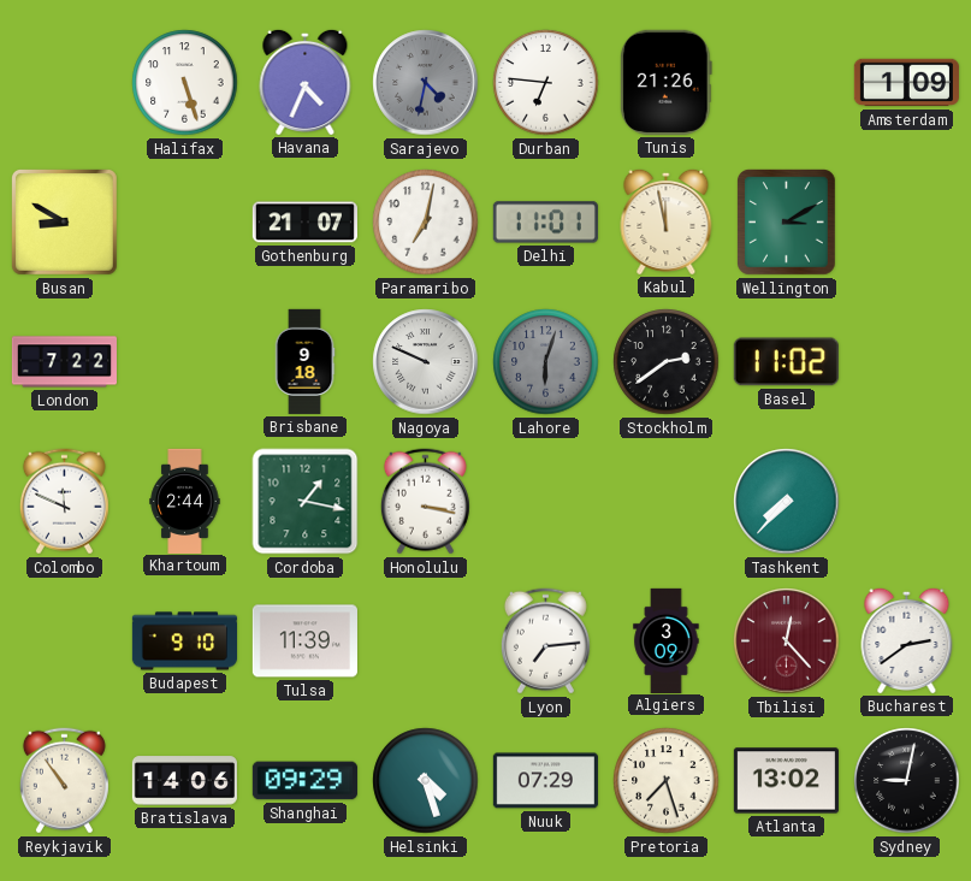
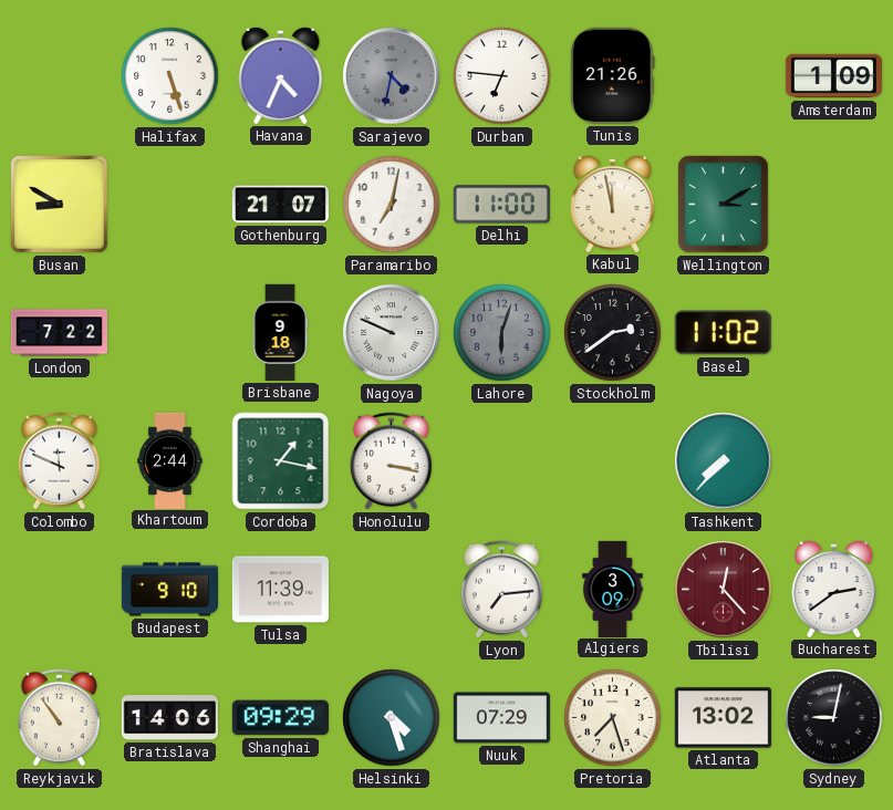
Delhi: 11:01 -> 11:00
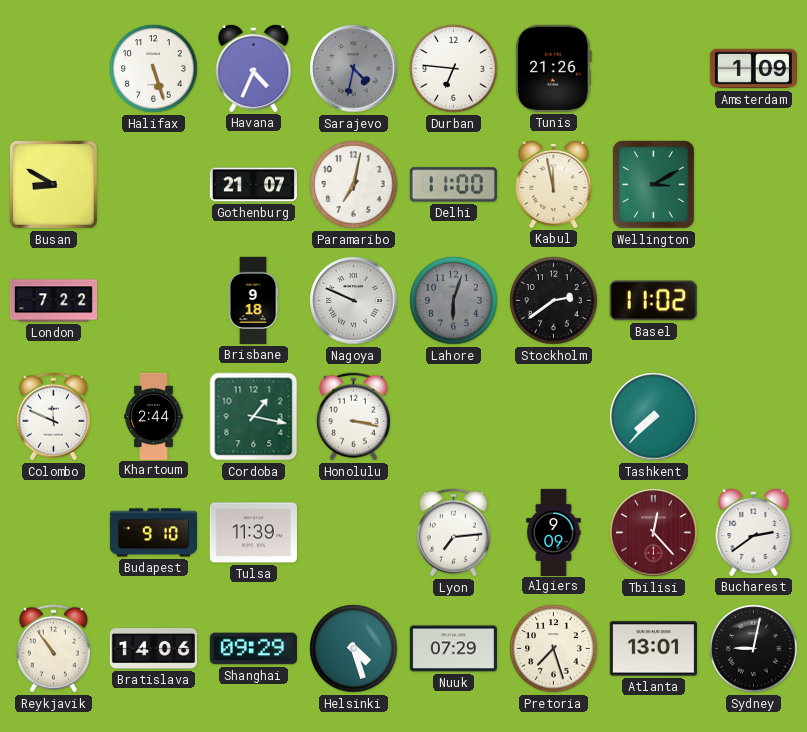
Algiers: 3:09 -> 9:09
Atlanta: 13:02 -> 13:01
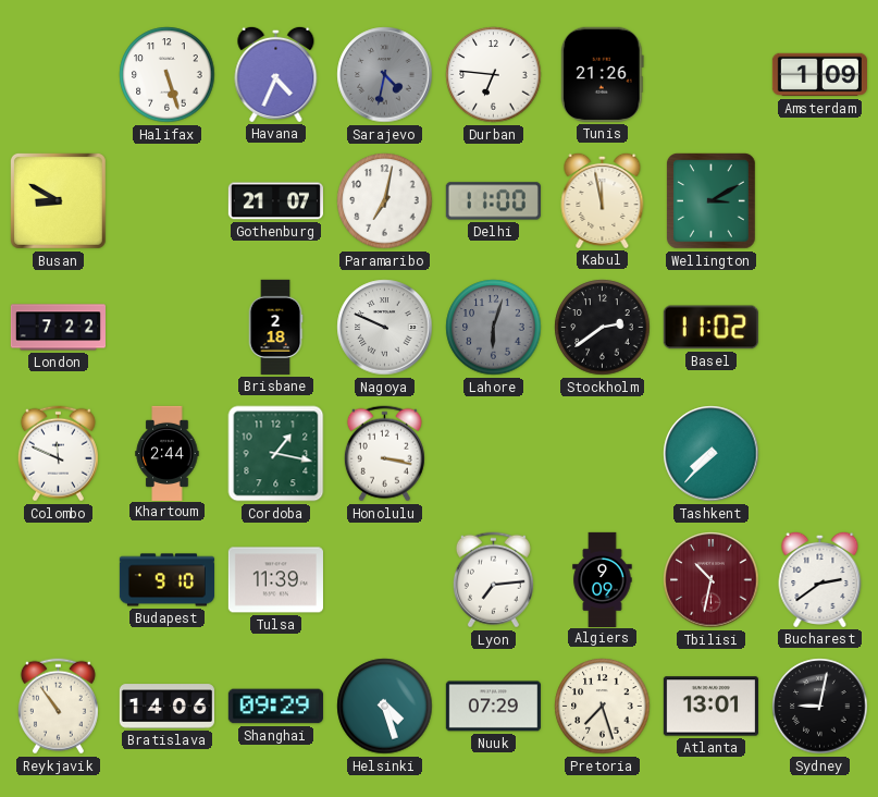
Brisbane: 9:18 -> 2:18
Tbilisi: 12:23 -> 10:32
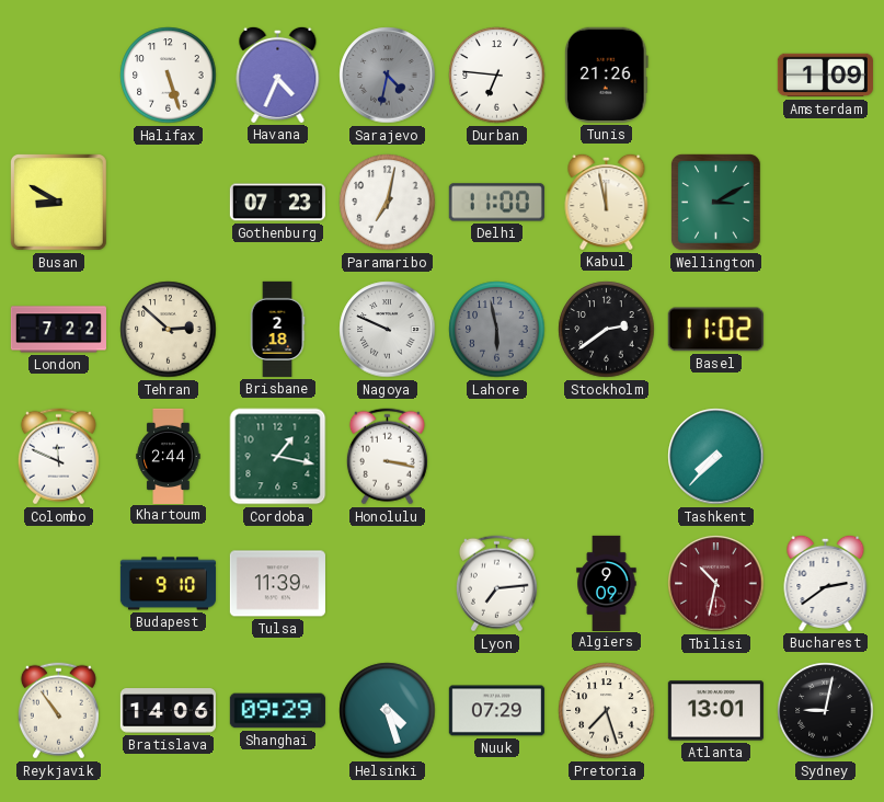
Gothenburg: 21:07 -> 07:23
Tehran: none -> 2:52
Lahore: 6:03 -> 5:58
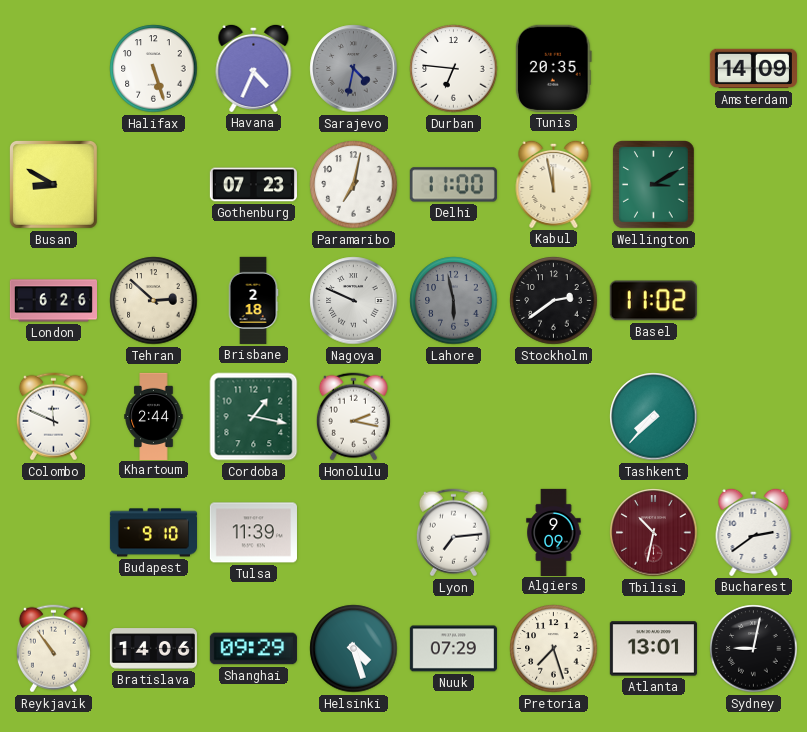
Tunis: 21:26 -> 20:35
Amsterdam: 1:09 -> 14:09
London: 7:22 -> 6:26
Honolulu: 3:17 -> 2:17
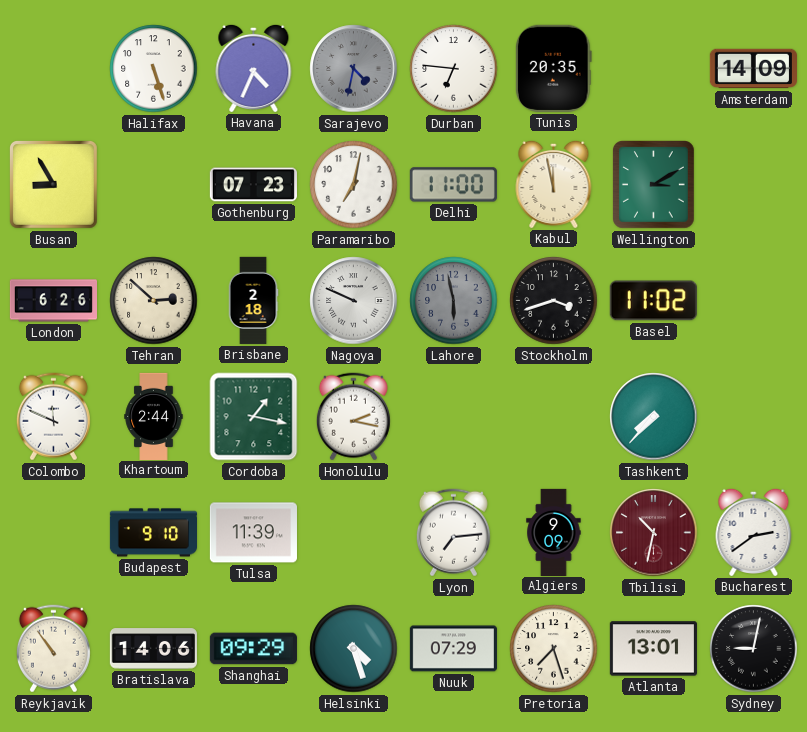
Busan: 8:50 -> 8:55
Stockholm: 2:39 -> 3:42
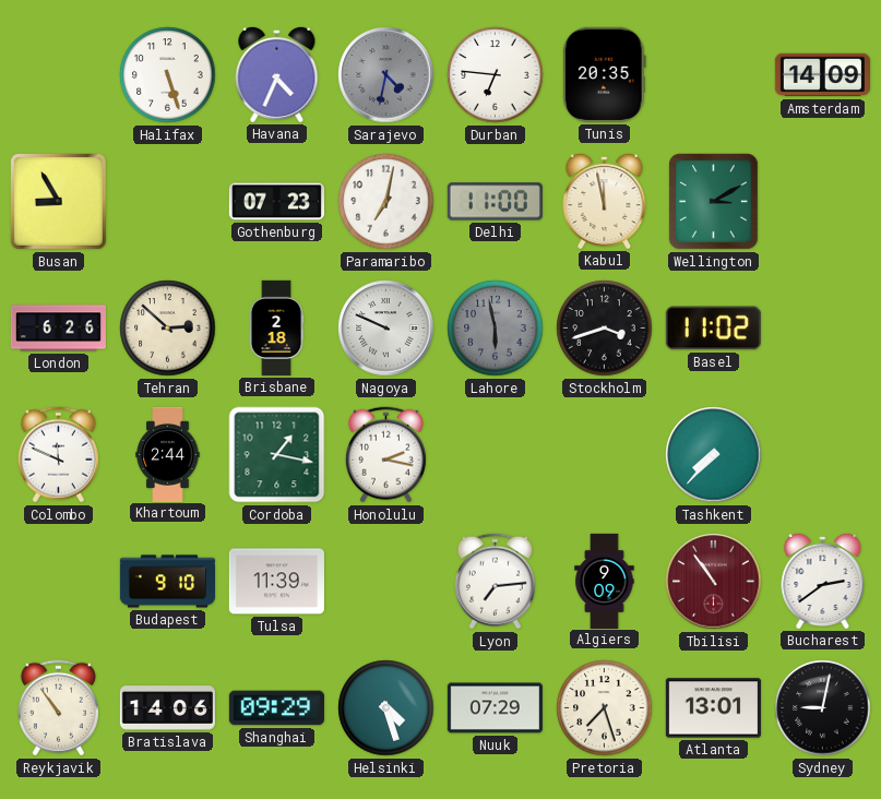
Tbilisi: 10:32 -> 10:54
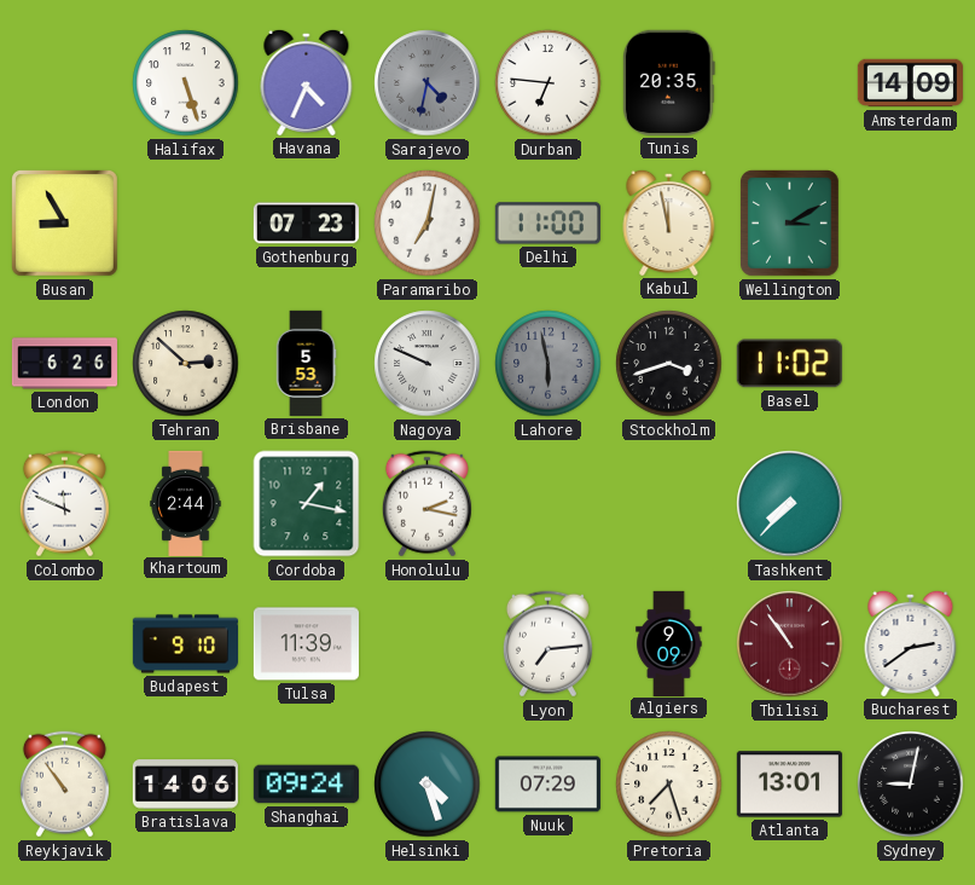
Brisbane: 2:18 -> 5:53
Shanghai: 09:29 -> 09:24
